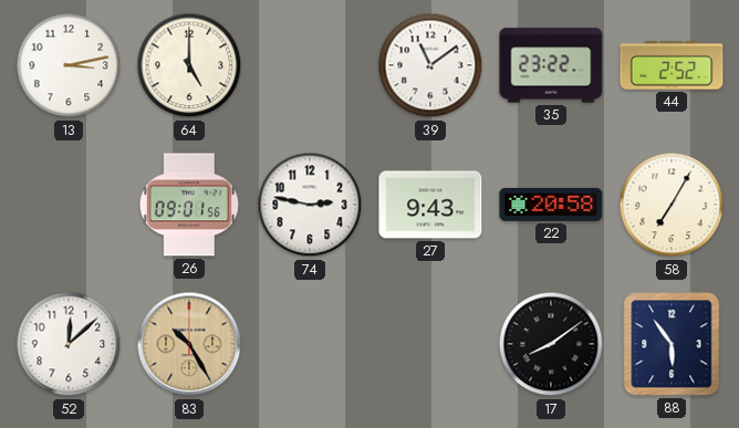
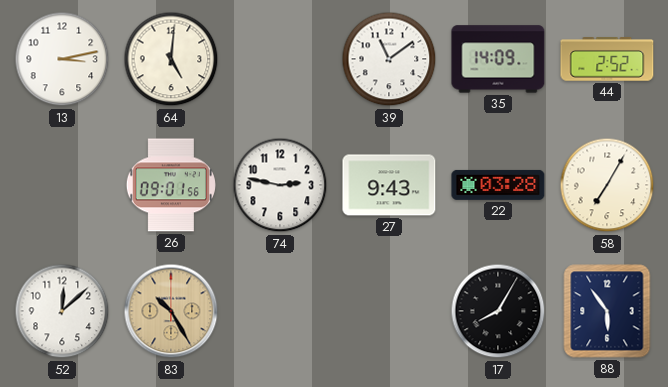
64: 5:00 -> 5:01
35: 23:22 -> 14:09
22: 20:58 -> 03:28
17: 8:09 -> 8:05
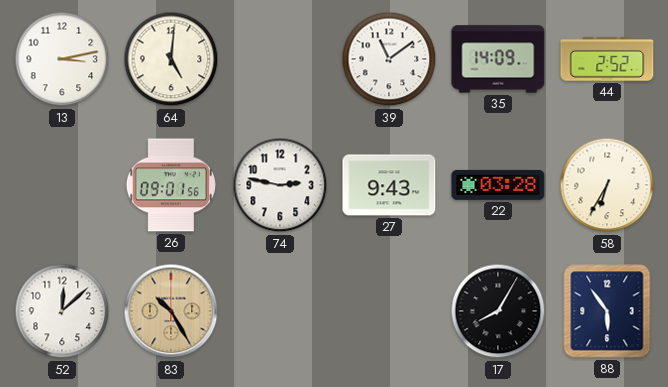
58: 7:05 -> 6:35
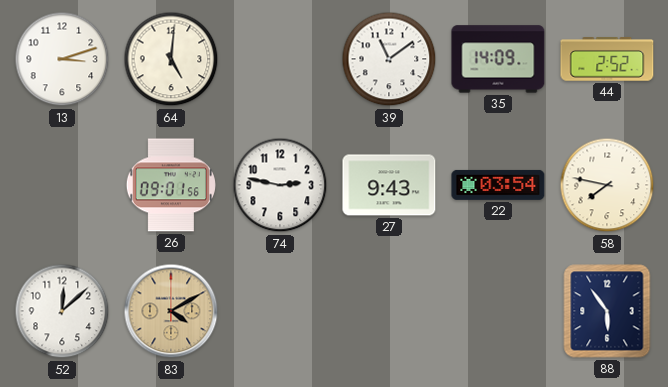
13: 3:13 -> 3:12
22: 03:28 -> 03:54
58: 6:35 -> 7:47
83: 10:25 -> 4:10
17: 8:05 -> none
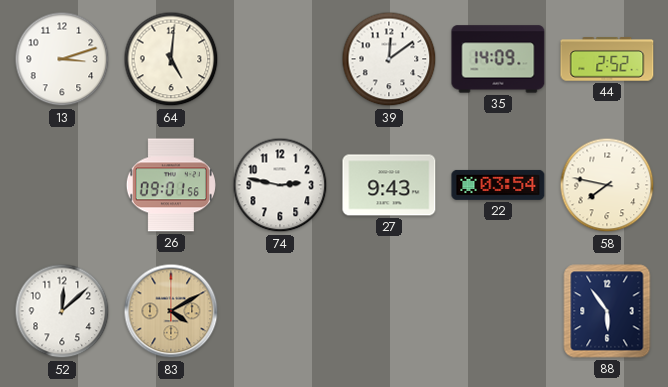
39: 11:09 -> 12:09
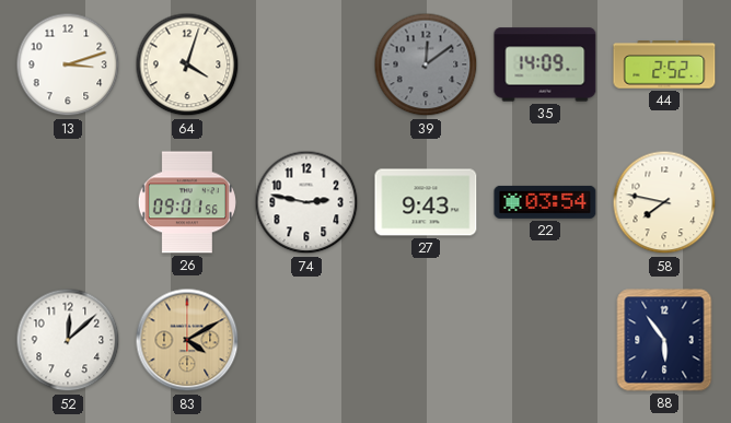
64: 5:01 -> 4:03
39 dial: white -> grey
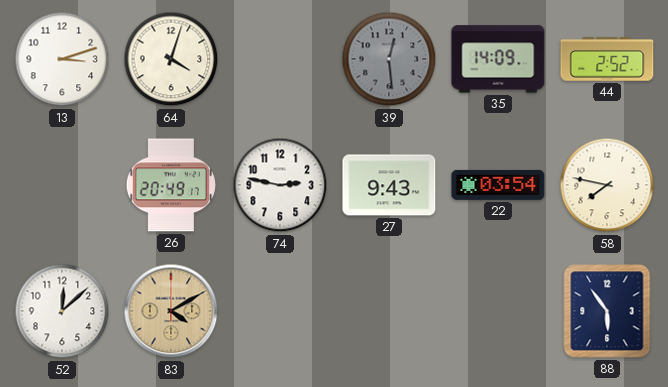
39: 12:09 -> 12:29
26: 09:01 -> 20:49
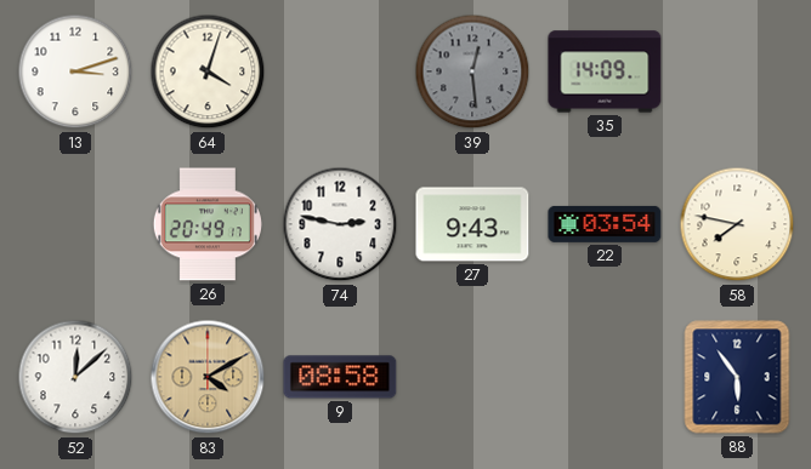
44: 2:52 -> none
9: none -> 08:58
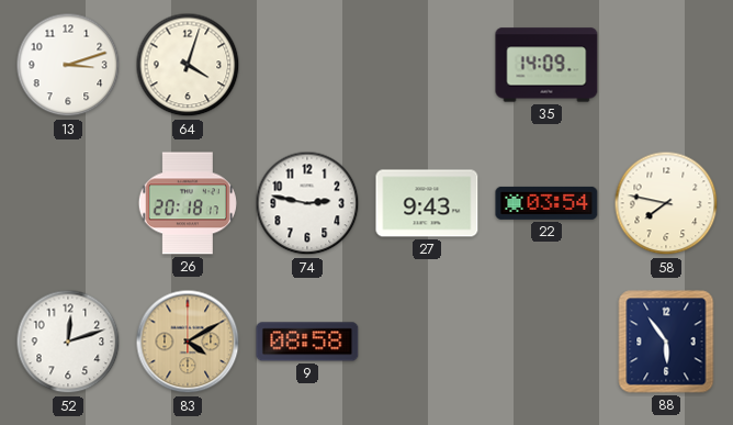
39: 12:29 -> none
26: 20:49 -> 20:18
52: 12:08 -> 12:12
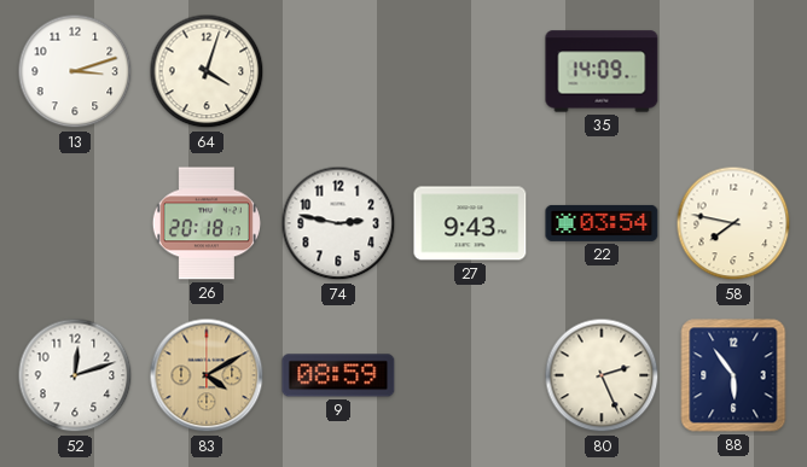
9: 08:58 -> 08:59
80: none -> 2:26
